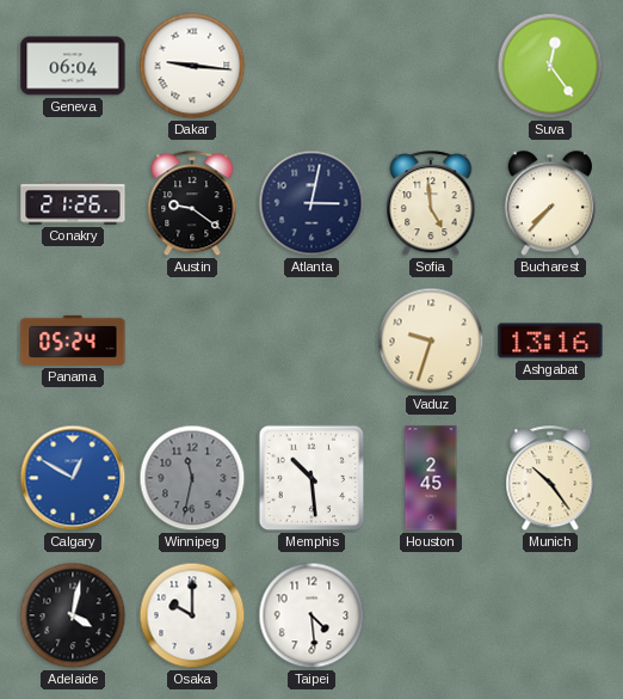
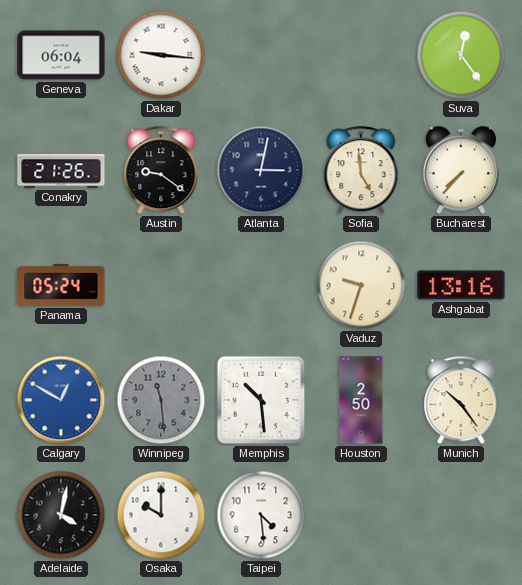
Winnipeg: 11:32 -> 11:29
Houston: 2:45 -> 2:50
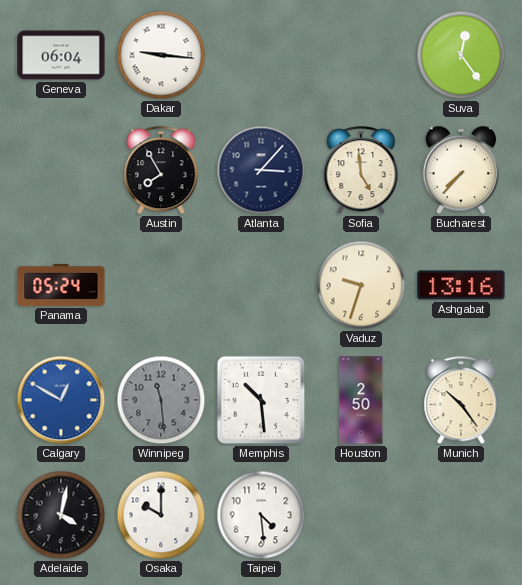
Conakry: 21:26 -> none
Austin: 9:21 -> 7:55
Atlanta: 3:02 -> 3:07
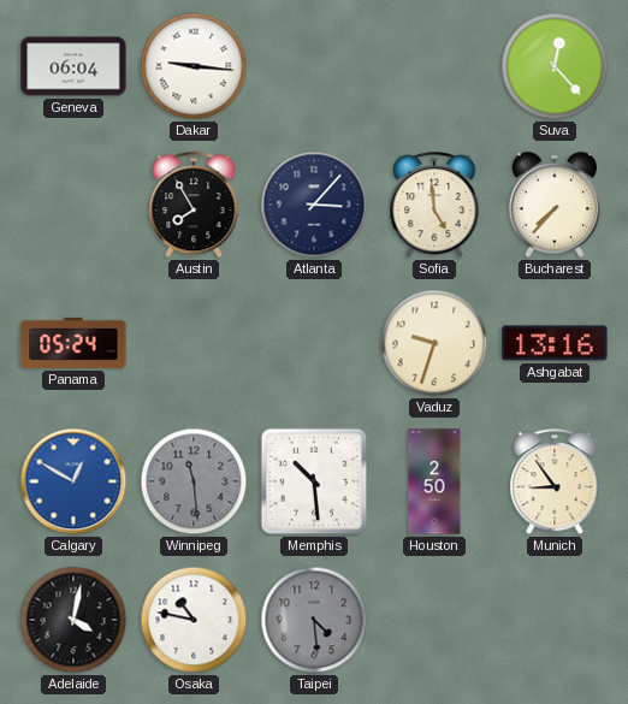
Suva: 12:24 -> 12:23
Munich: 10:24 -> 8:54
Osaka: 10:00 -> 10:47
Taipei dial: white -> grey
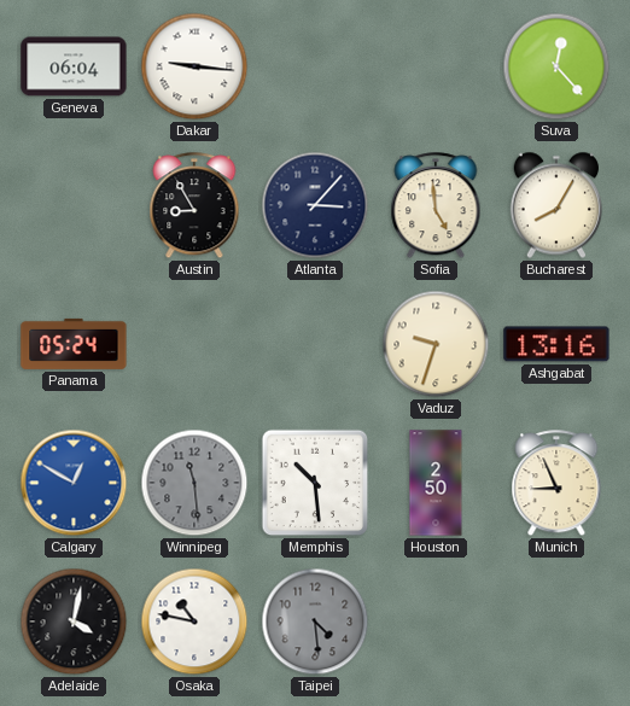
Austin: 7:55 -> 8:55
Bucharest: 7:37 -> 8:05
Munich: 8:54 -> 8:56
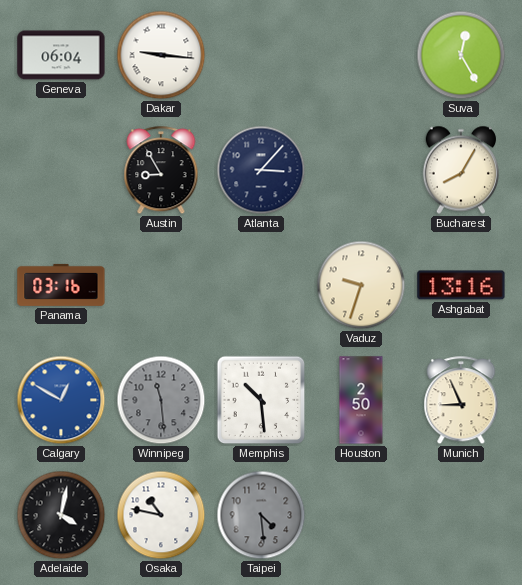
Suva: 12:23 -> 12:25
Sofia: 4:59 -> none
Panama: 05:24 -> 03:16
